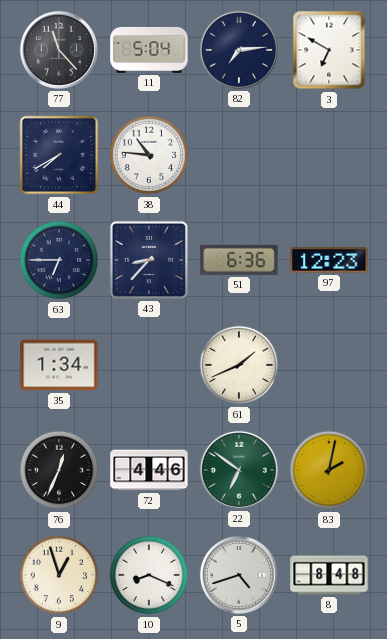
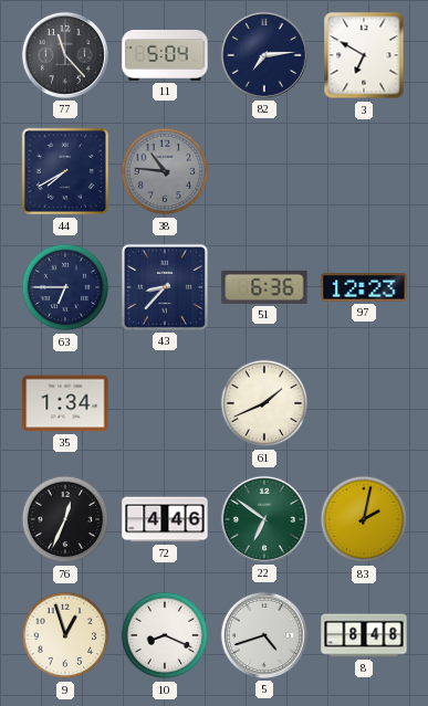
38 dial: white -> grey
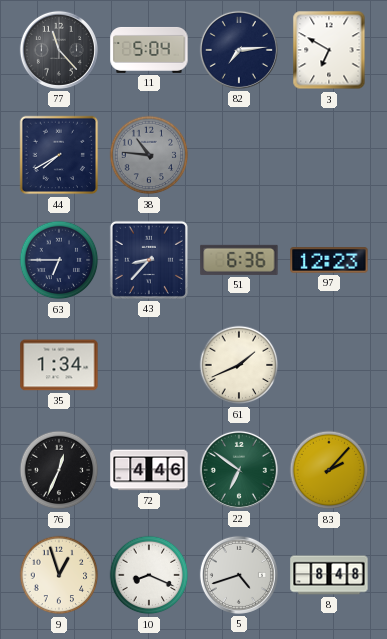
83: 2:02 -> 2:07
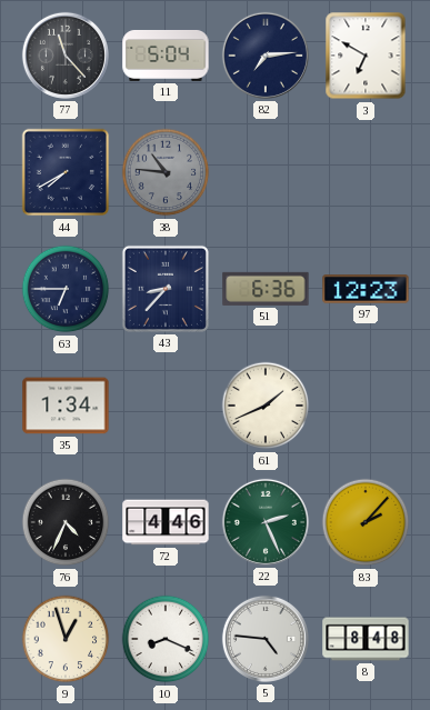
76: 12:34 -> 4:34
22: 6:51 -> 2:26
5: 4:42 -> 4:46
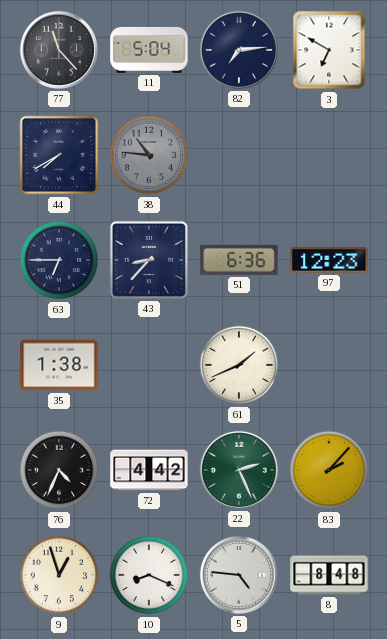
35: 1:34 -> 1:38
72: 4:46 -> 4:42
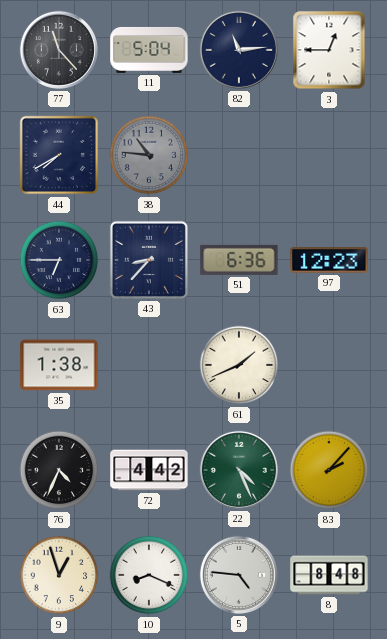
82: 7:14 -> 11:14
3: 6:50 -> 12:45
22: 2:26 -> 4:26
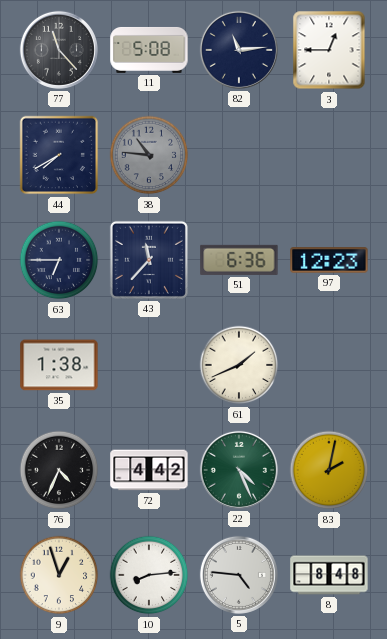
11: 5:04 -> 5:08
43: 8:37 -> 11:37
83: 2:07 -> 2:02
10: 8:19 -> 8:14
